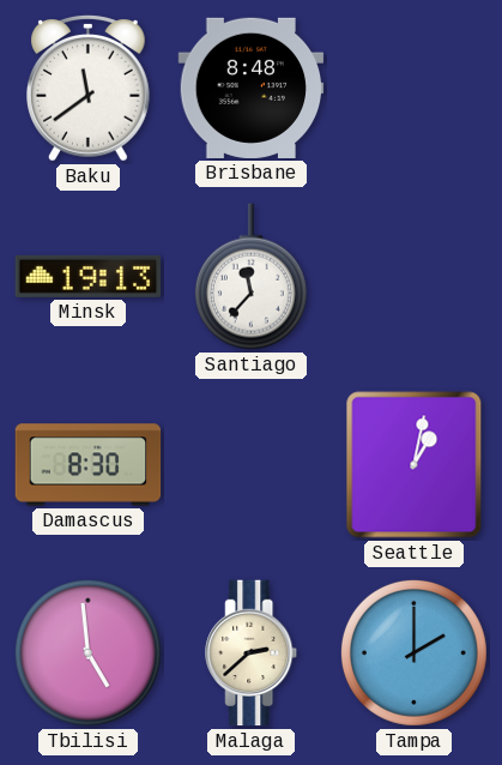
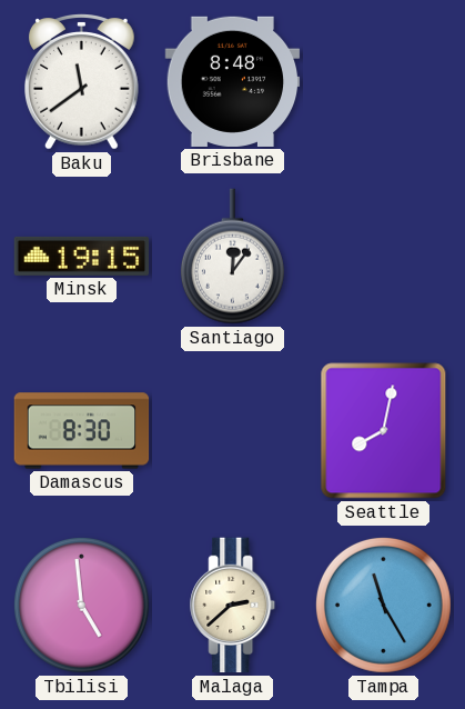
Minsk: 19:13 -> 19:15
Santiago: 11:37 -> 12:06
Seattle: 1:02 -> 8:02
Tampa: 2:00 -> 11:25
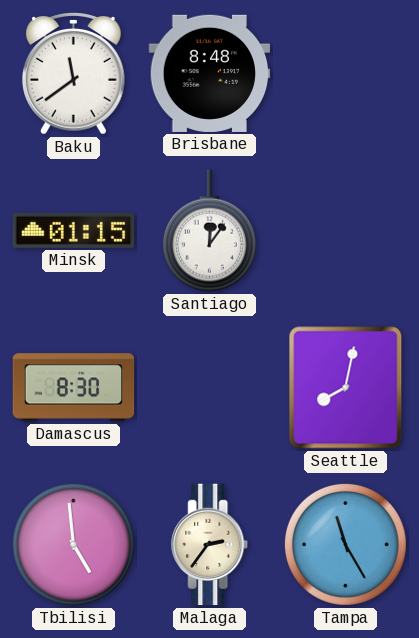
Minsk: 19:15 -> 01:15
Malaga: 2:38 -> 2:36
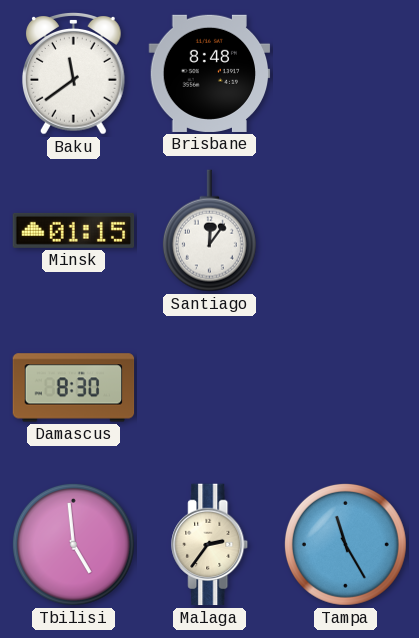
Seattle: 8:02 -> none
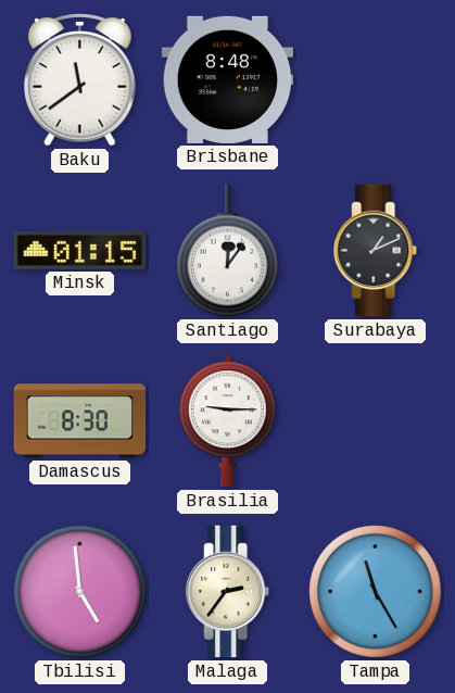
Surabaya: none -> 1:11
Brasilia: none -> 9:15
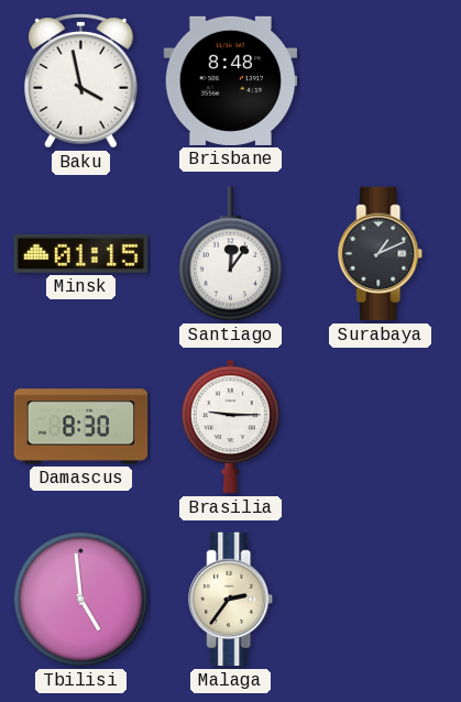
Baku: 11:39 -> 3:58
Tampa: 11:25 -> none
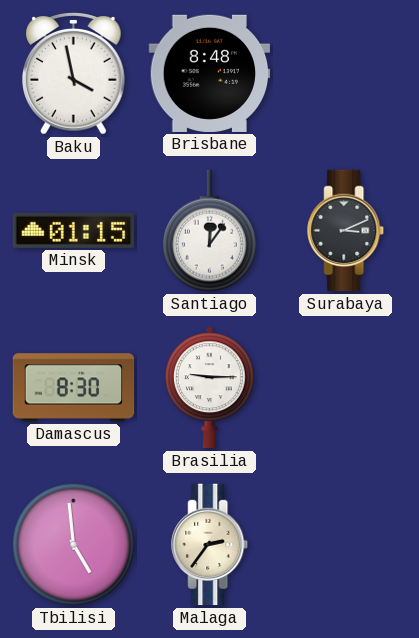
Surabaya: 1:11 -> 3:11
